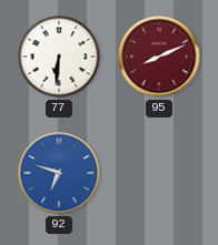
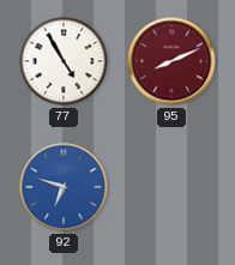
77: 6:31 -> 4:55
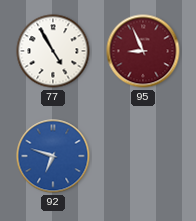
95: 8:11 -> 8:56
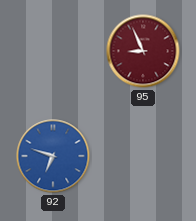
77: 4:55 -> none
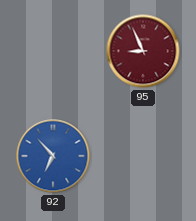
92: 6:48 -> 6:53
